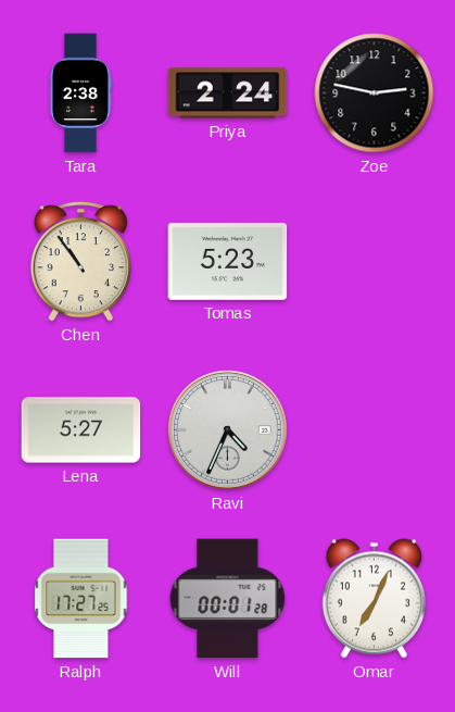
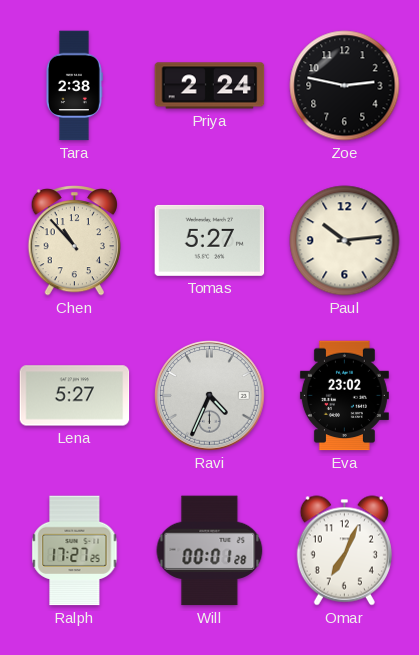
Chen: 10:54 -> 10:53
Tomas: 5:23 -> 5:27
Paul: none -> 10:14
Eva: none -> 23:02
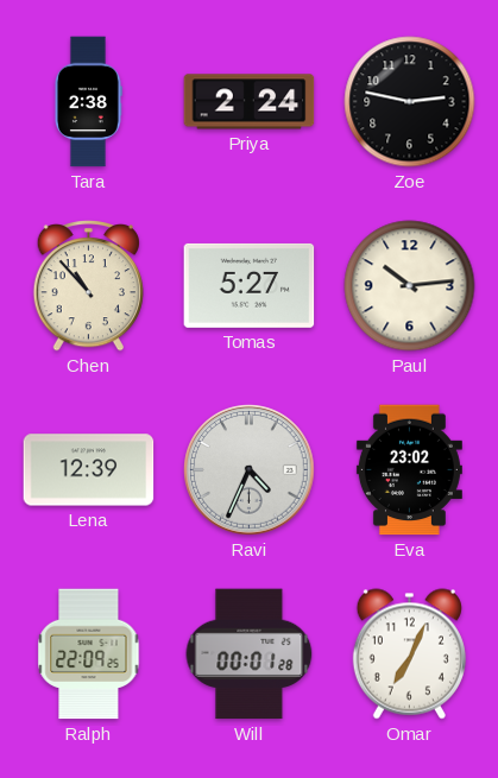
Lena: 5:27 -> 12:39
Ralph: 17:27 -> 22:09
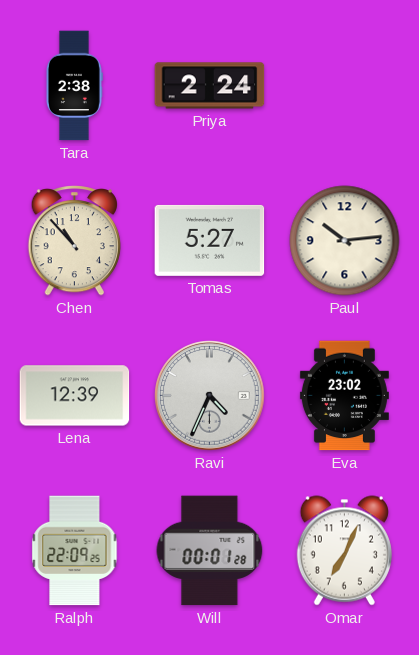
Zoe: 2:47 -> none
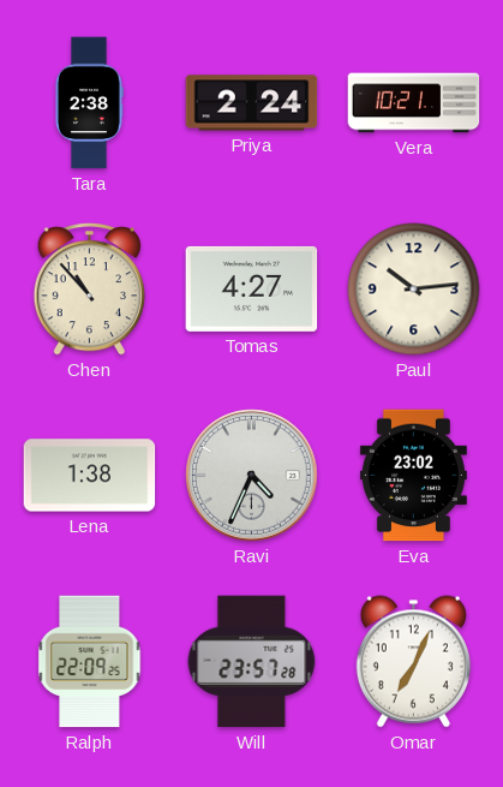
Vera: none -> 10:21
Tomas: 5:27 -> 4:27
Lena: 12:39 -> 1:38
Will: 00:01 -> 23:57
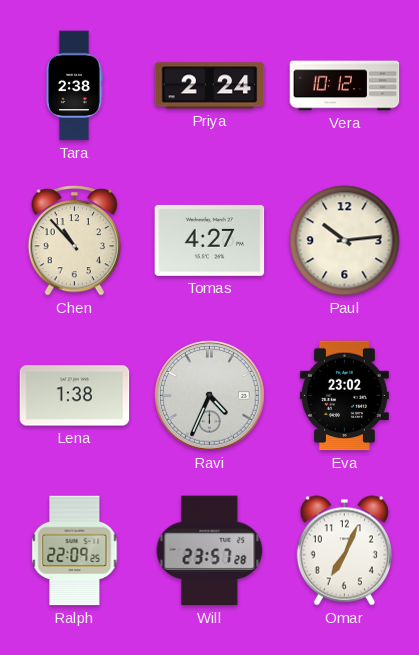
Vera: 10:21 -> 10:12
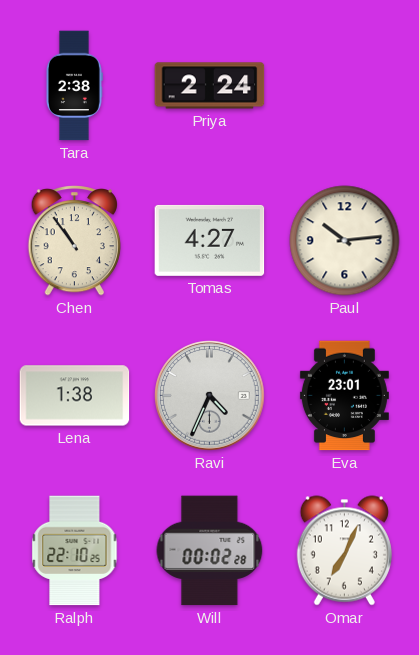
Vera: 10:12 -> none
Chen: 10:53 -> 10:54
Eva: 23:02 -> 23:01
Ralph: 22:09 -> 22:10
Will: 23:57 -> 00:02
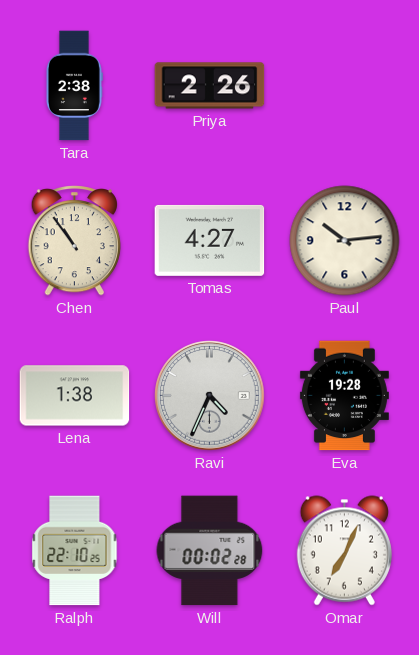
Priya: 2:24 -> 2:26
Eva: 23:01 -> 19:28
